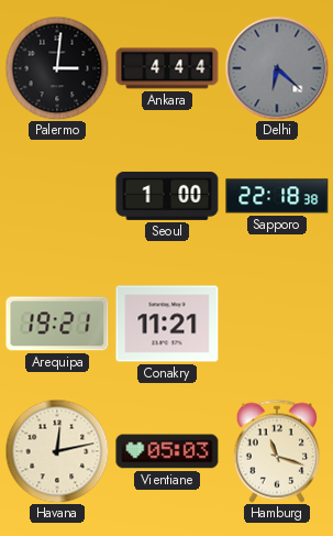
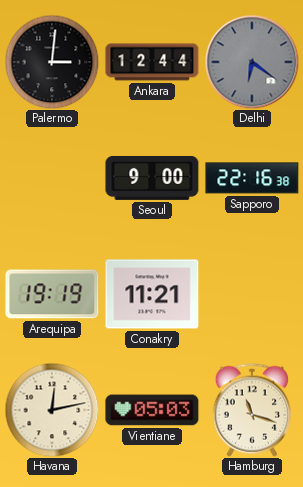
Ankara: 4:44 -> 12:44
Delhi: 6:22 -> 6:21
Seoul: 1:00 -> 9:00
Sapporo: 22:18 -> 22:16
Arequipa: 19:21 -> 19:19
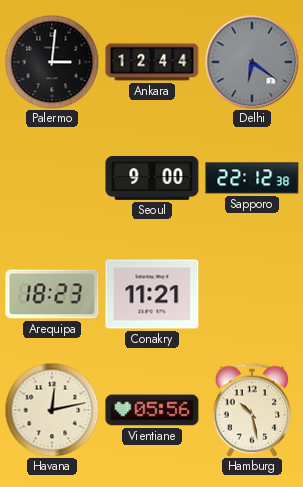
Sapporo: 22:16 -> 22:12
Arequipa: 19:19 -> 18:23
Vientiane: 05:03 -> 05:56
Hamburg: 11:18 -> 10:28
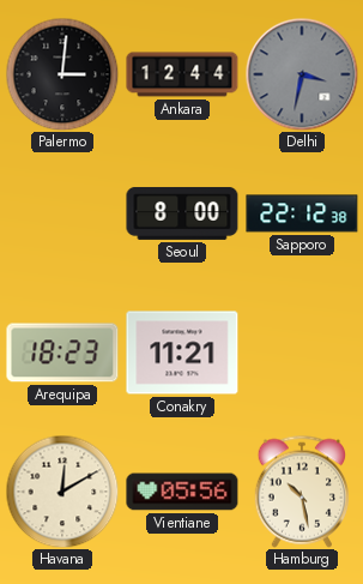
Delhi: 6:21 -> 3:32
Seoul: 9:00 -> 8:00
Havana: 12:13 -> 12:10
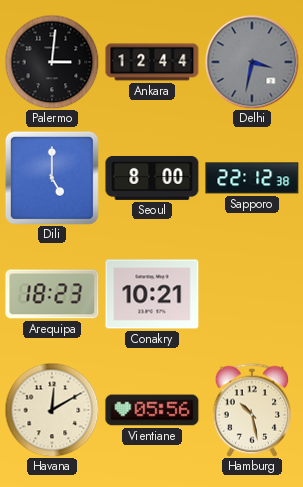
Dili: none -> 5:00
Conakry: 11:21 -> 10:21
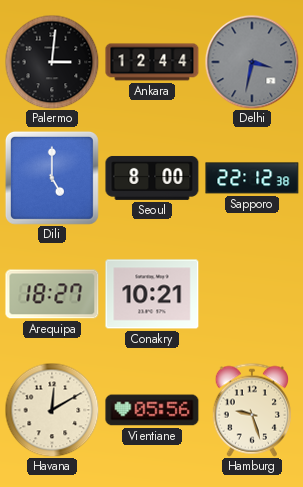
Arequipa: 18:23 -> 18:27
Hamburg: 10:28 -> 9:27
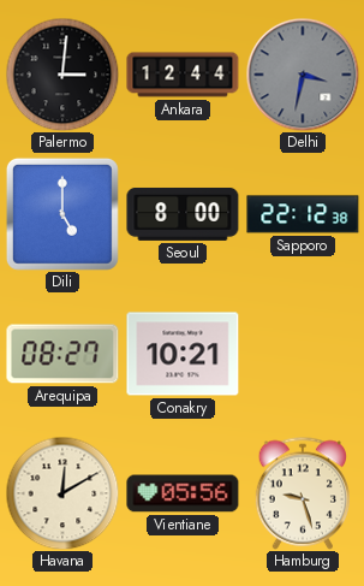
Arequipa: 18:27 -> 08:27
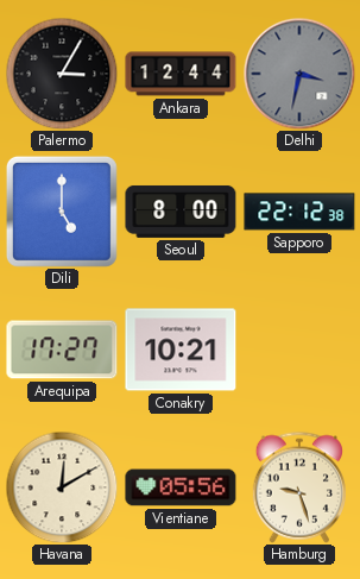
Palermo: 3:01 -> 3:05
Arequipa: 08:27 -> 17:27
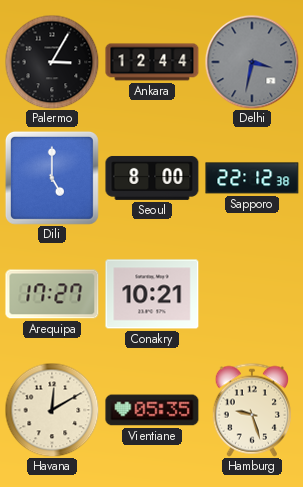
Vientiane: 05:56 -> 05:35
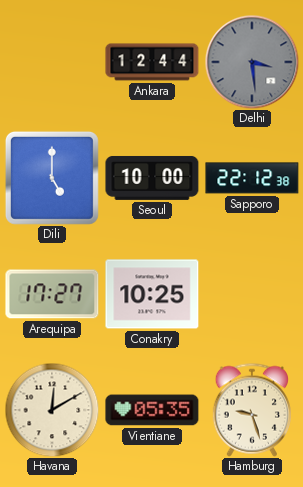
Palermo: 3:05 -> none
Delhi: 3:32 -> 3:29
Seoul: 8:00 -> 10:00
Conakry: 10:21 -> 10:25
